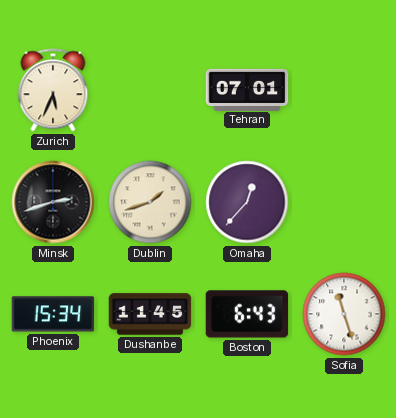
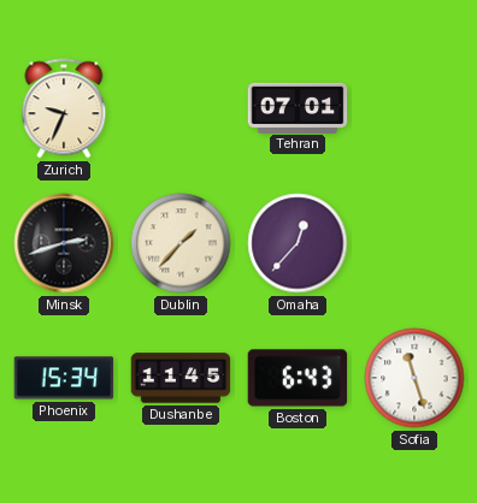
Zurich: 5:34 -> 9:34
Dublin: 1:42 -> 1:37
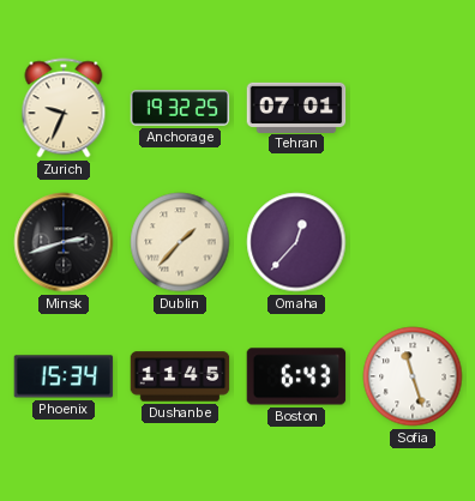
Anchorage: none -> 19:32
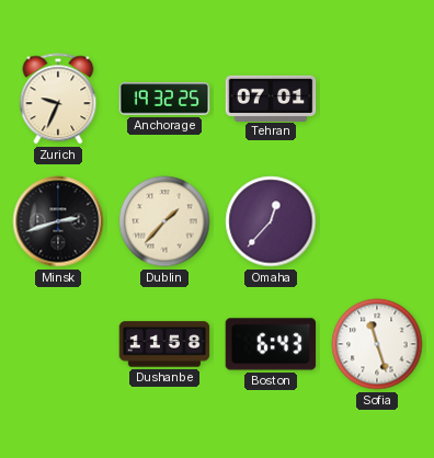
Phoenix: 15:34 -> none
Dushanbe: 11:45 -> 11:58
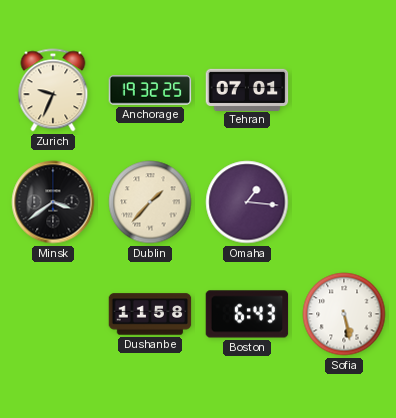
Minsk: 2:42 -> 3:39
Omaha: 12:37 -> 1:16
Sofia: 11:27 -> 5:28
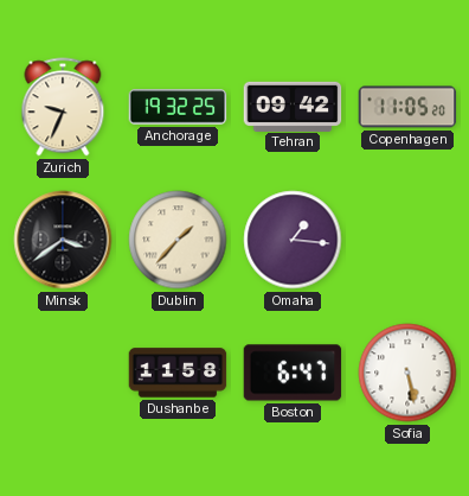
Tehran: 07:01 -> 09:42
Copenhagen: none -> 11:05
Boston: 6:43 -> 6:47
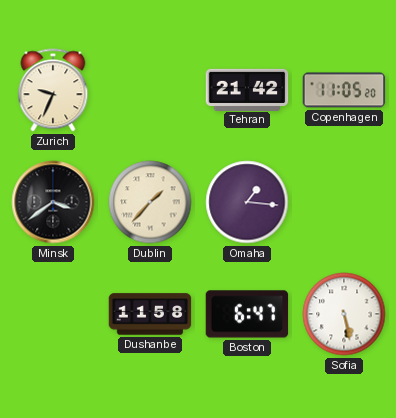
Anchorage: 19:32 -> none
Tehran: 09:42 -> 21:42
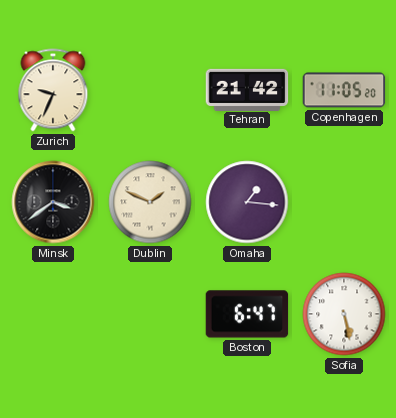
Dublin: 1:37 -> 1:49
Dushanbe: 11:58 -> none
